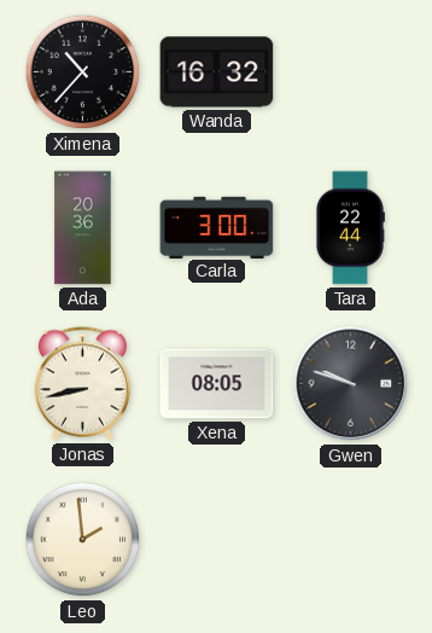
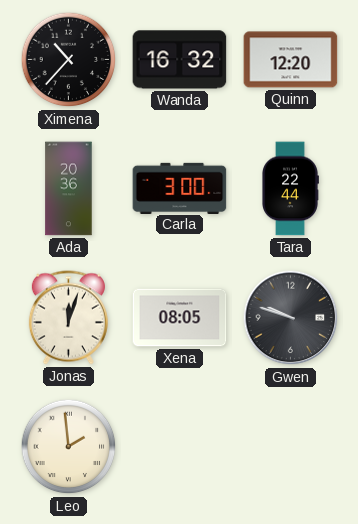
Quinn: none -> 12:20
Jonas: 8:43 -> 12:03
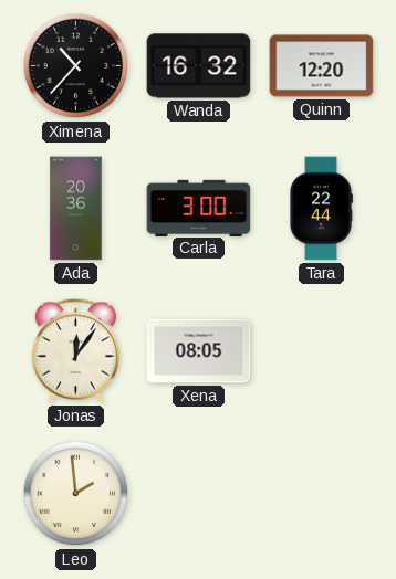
Jonas: 12:03 -> 12:06
Gwen: 9:48 -> none
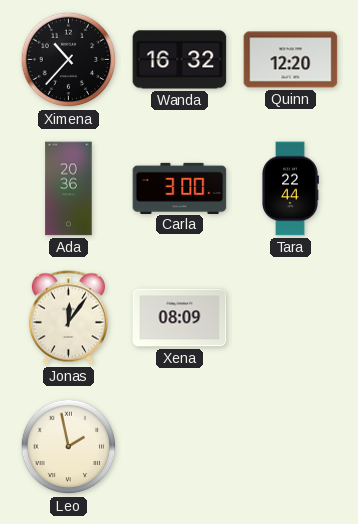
Xena: 08:05 -> 08:09
Leo: 1:59 -> 1:58
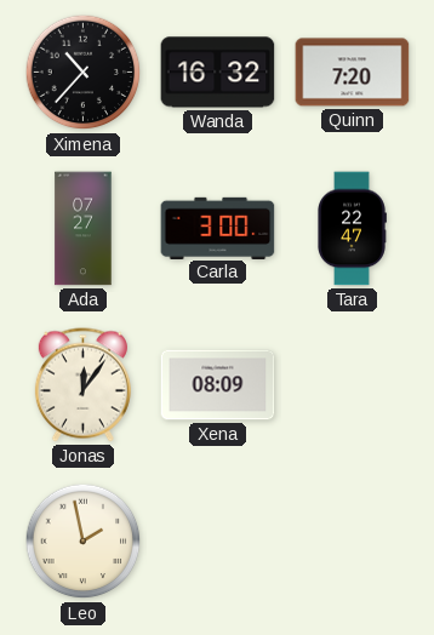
Quinn: 12:20 -> 7:20
Ada: 20:36 -> 07:27
Tara: 22:44 -> 22:47
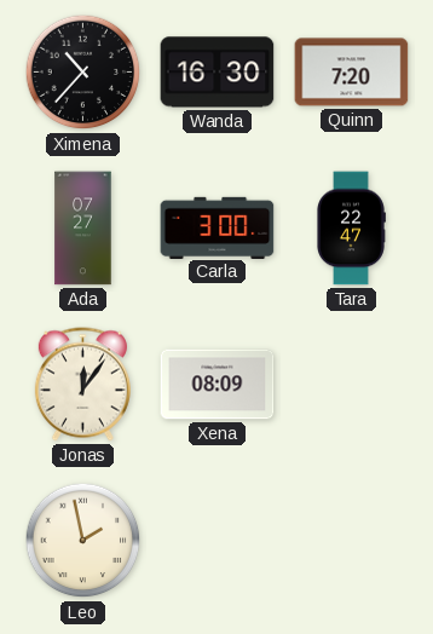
Wanda: 16:32 -> 16:30
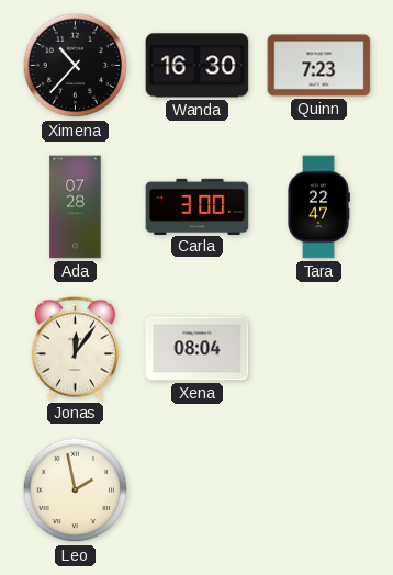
Quinn: 7:20 -> 7:23
Ada: 07:27 -> 07:28
Xena: 08:09 -> 08:04
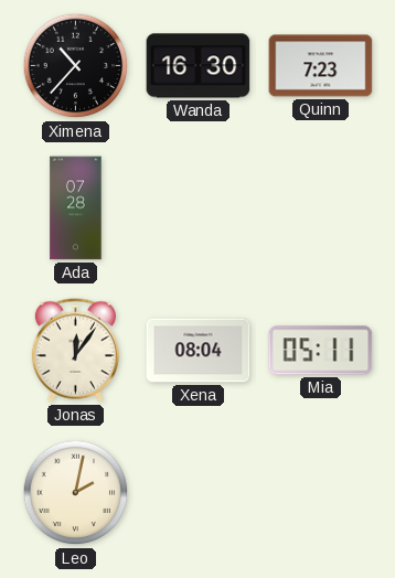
Carla: 3:00 -> none
Tara: 22:47 -> none
Mia: none -> 05:11
Leo: 1:58 -> 2:02
